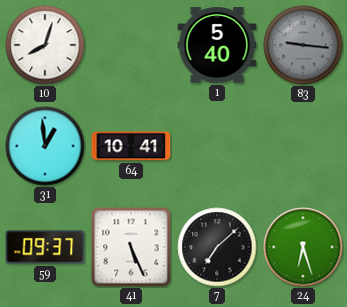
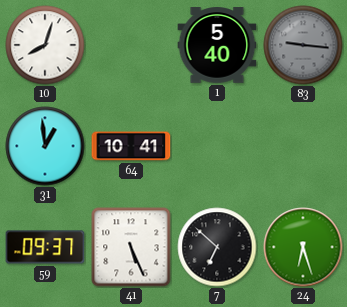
7: 7:08 -> 6:52
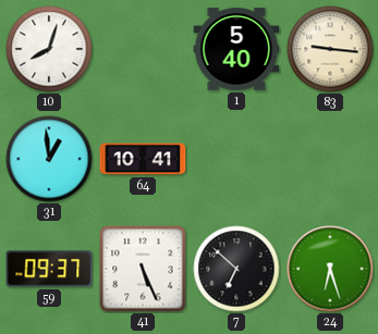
83 dial: grey -> cream
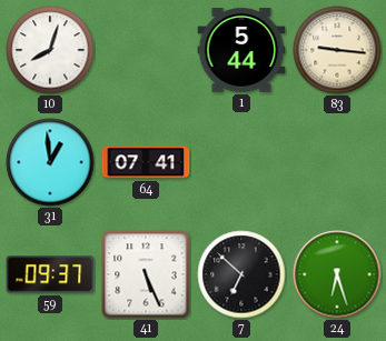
1: 5:40 -> 5:44
64: 10:41 -> 07:41
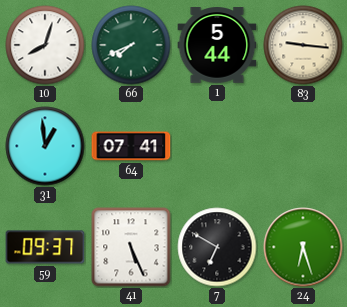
66: none -> 7:41
7: 6:52 -> 6:50
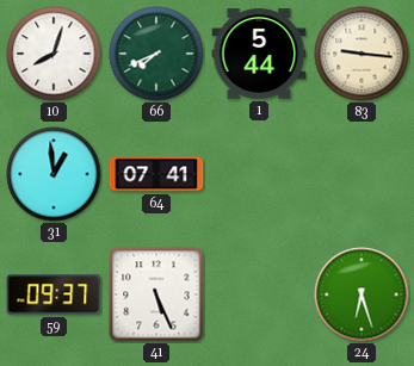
7: 6:50 -> none
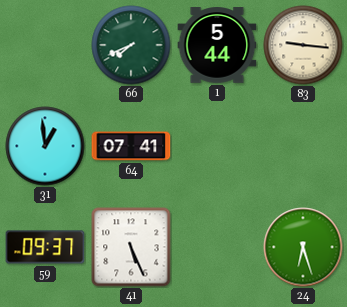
10: 8:03 -> none
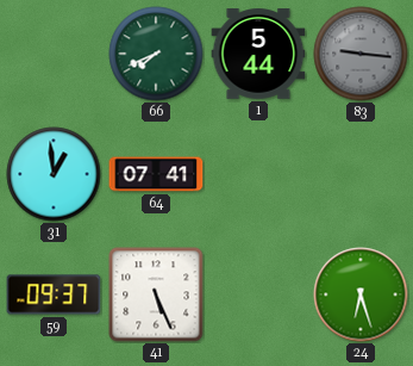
83 dial: cream -> grey
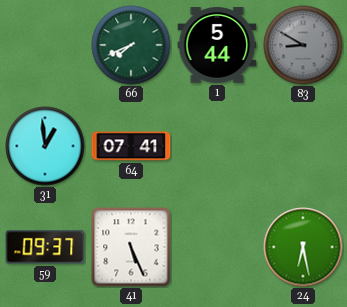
83: 9:16 -> 8:50
24: 6:27 -> 6:28
